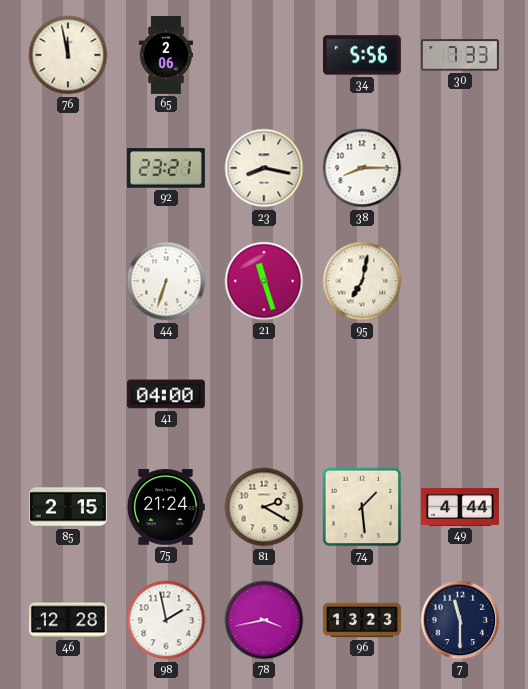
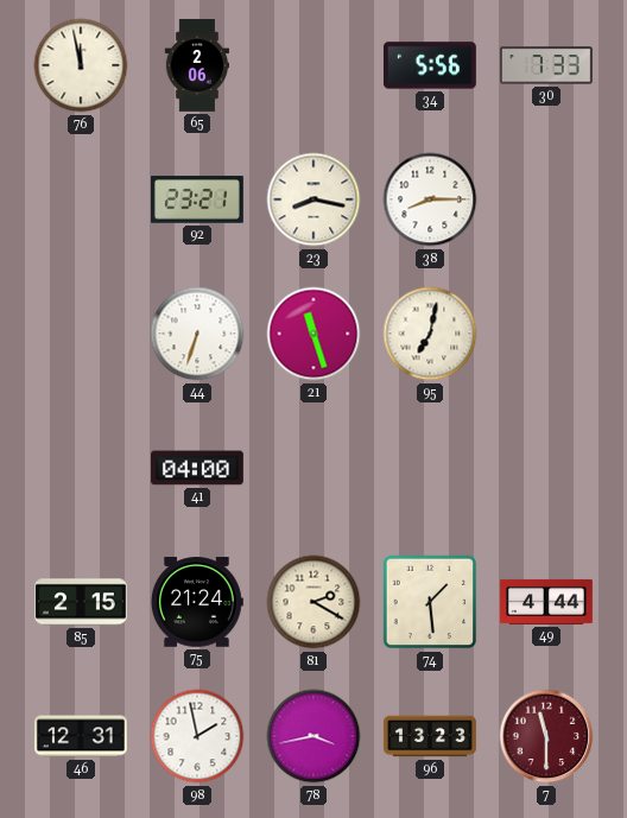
46: 12:28 -> 12:31
7 dial: navy -> burgundy
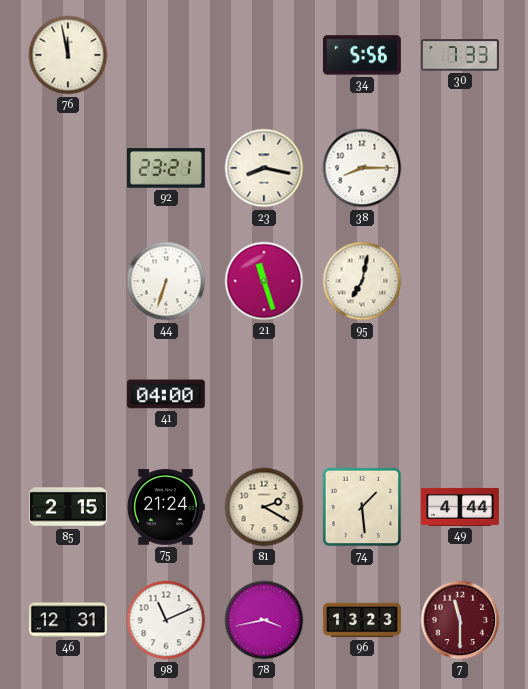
65: 2:06 -> none
98: 1:58 -> 11:11
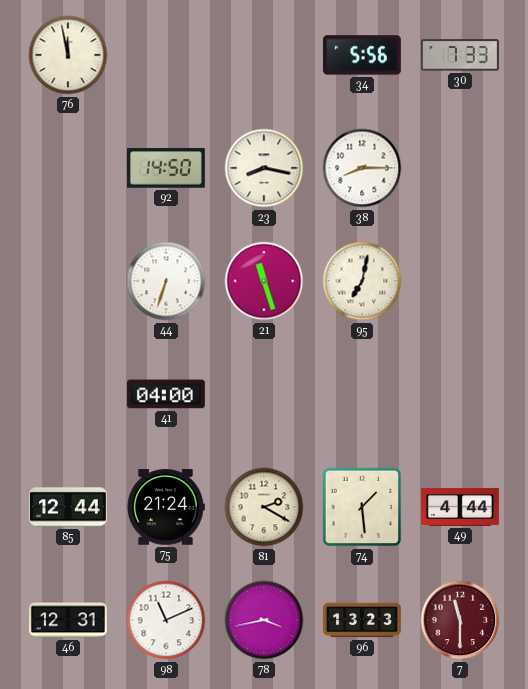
92: 23:21 -> 14:50
85: 2:15 -> 12:44
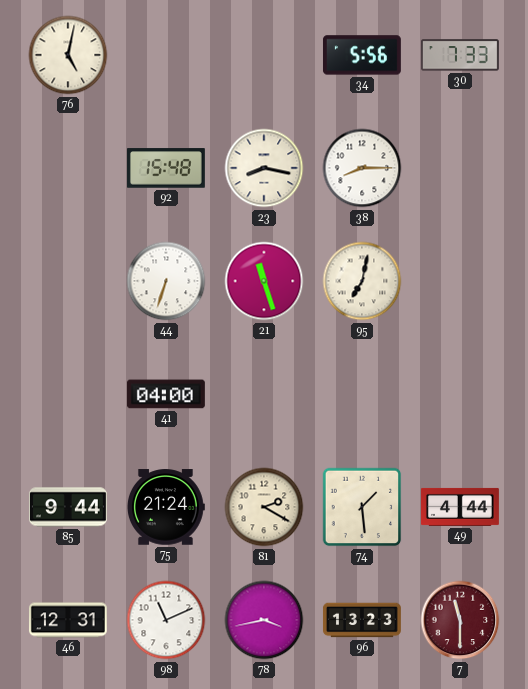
76: 11:58 -> 5:02
92: 14:50 -> 15:48
85: 12:44 -> 9:44
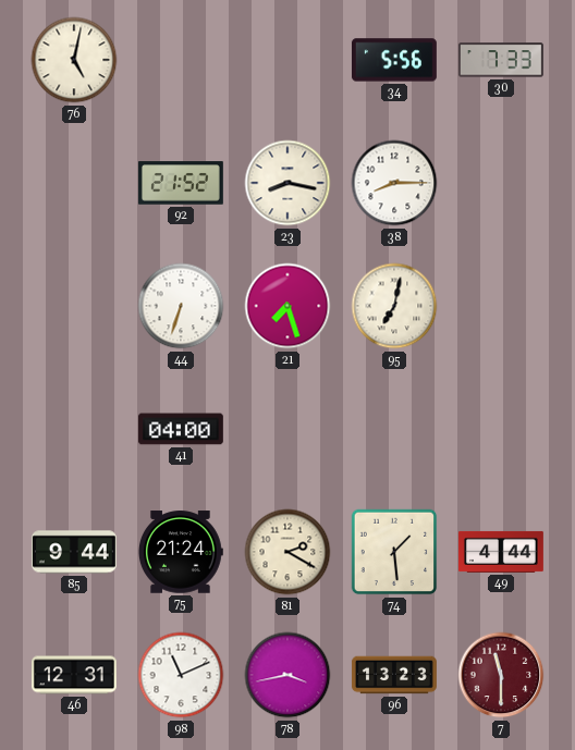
92: 15:48 -> 21:52
21: 11:27 -> 7:27
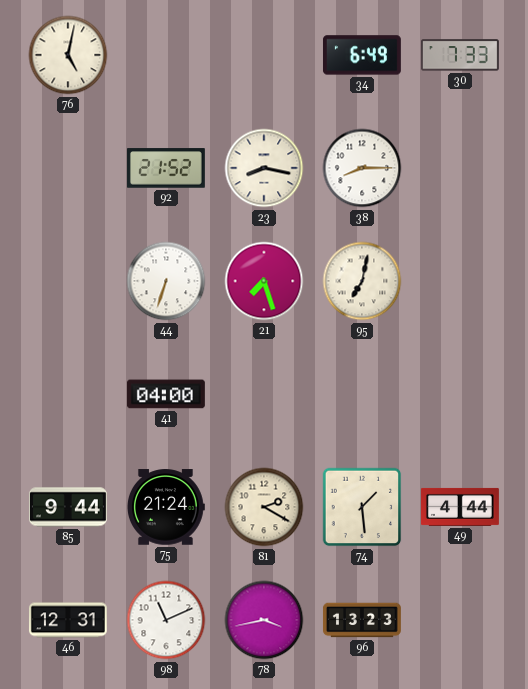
34: 5:56 -> 6:49
7: 11:30 -> none
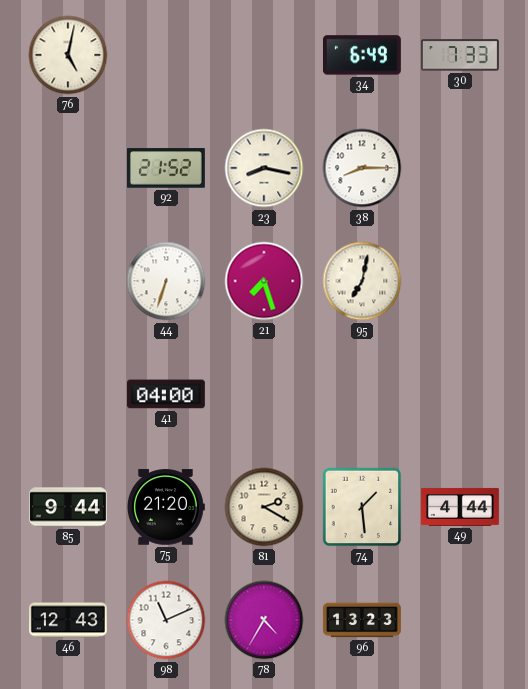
75: 21:24 -> 21:20
46: 12:31 -> 12:43
78: 3:43 -> 4:35
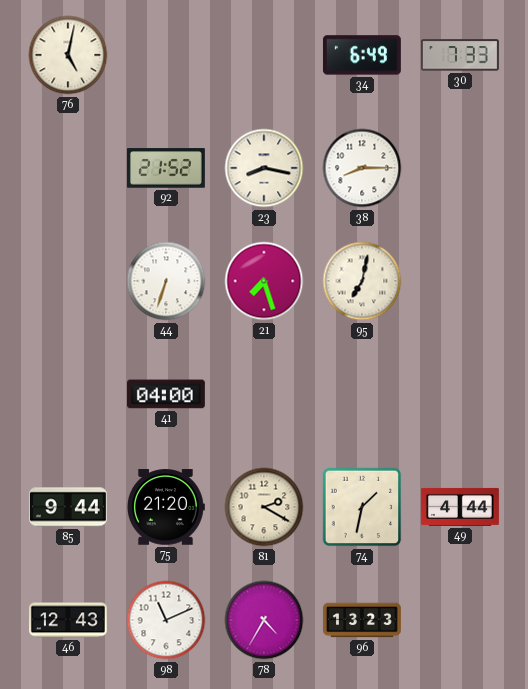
74: 1:29 -> 1:32
